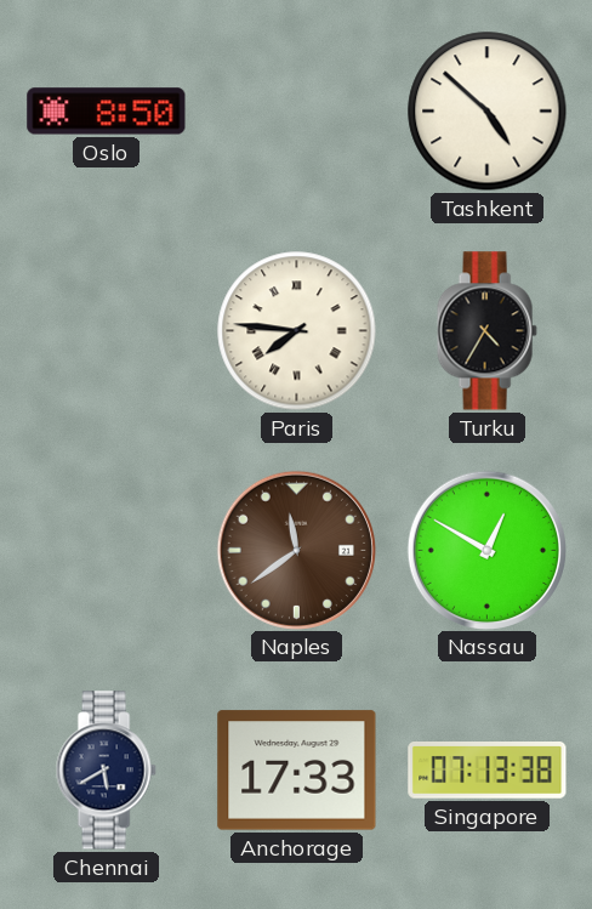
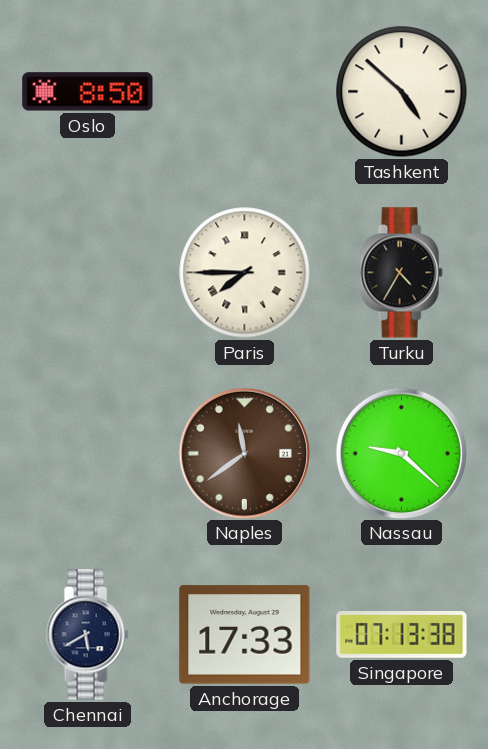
Paris: 7:46 -> 7:45
Nassau: 12:50 -> 9:22
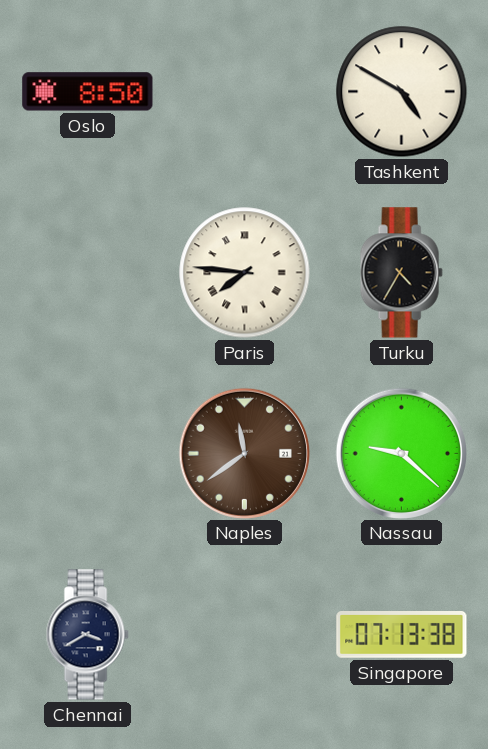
Tashkent: 4:52 -> 4:50
Paris: 7:45 -> 7:46
Chennai: 5:40 -> 3:40
Anchorage: 17:33 -> none
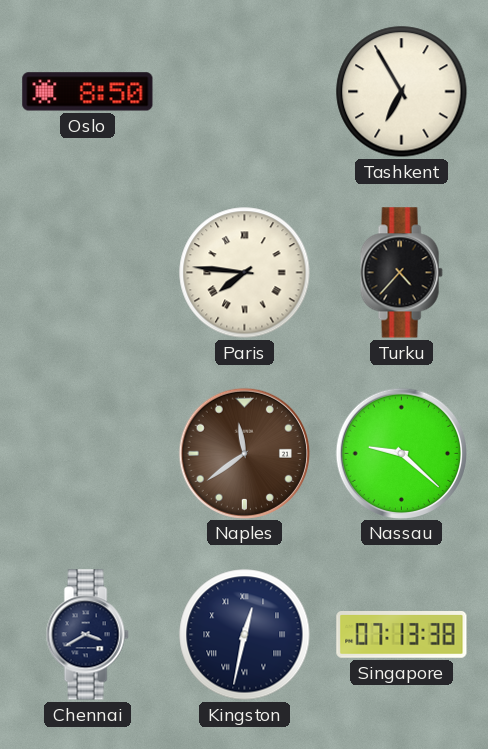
Tashkent: 4:50 -> 6:55
Turku: 4:35 -> 4:37
Kingston: none -> 12:32
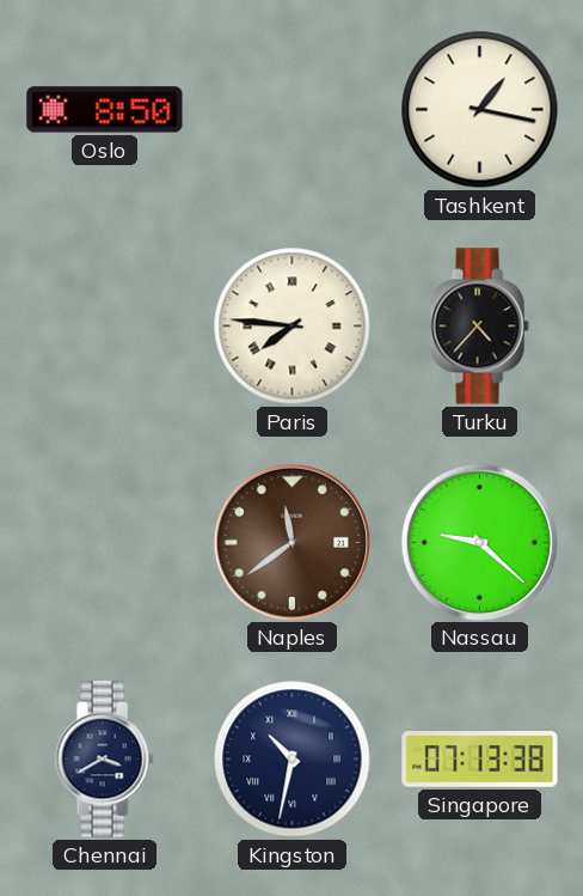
Tashkent: 6:55 -> 1:17
Kingston: 12:32 -> 10:32
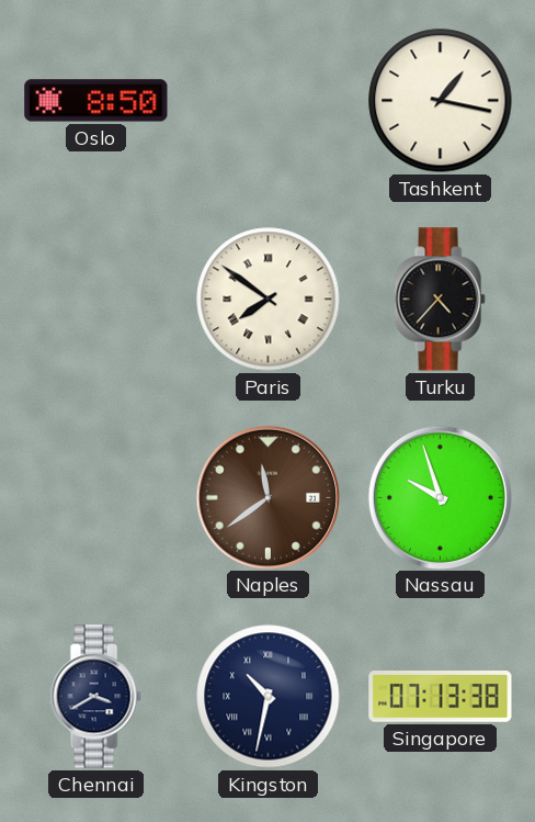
Paris: 7:46 -> 7:51
Nassau: 9:22 -> 9:57
